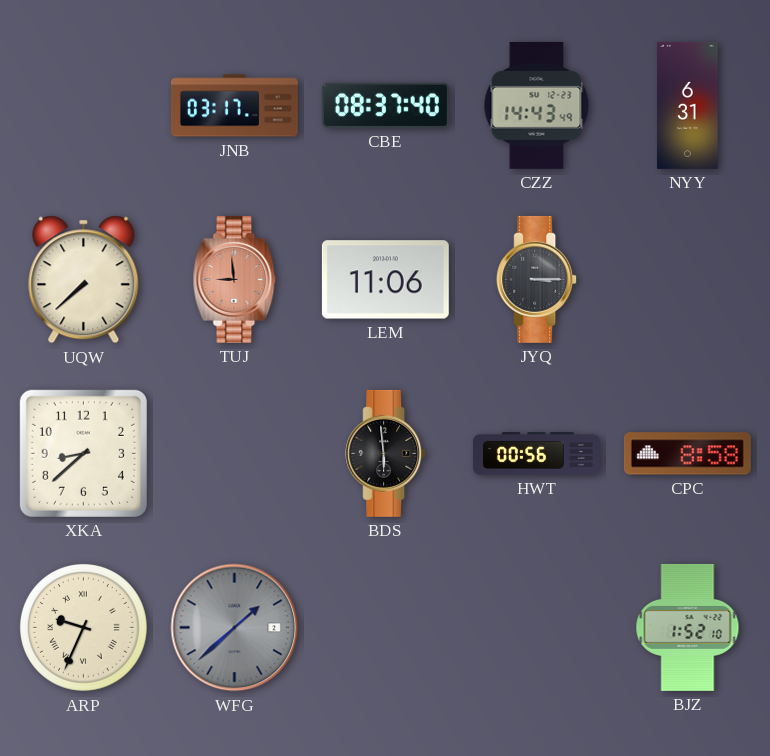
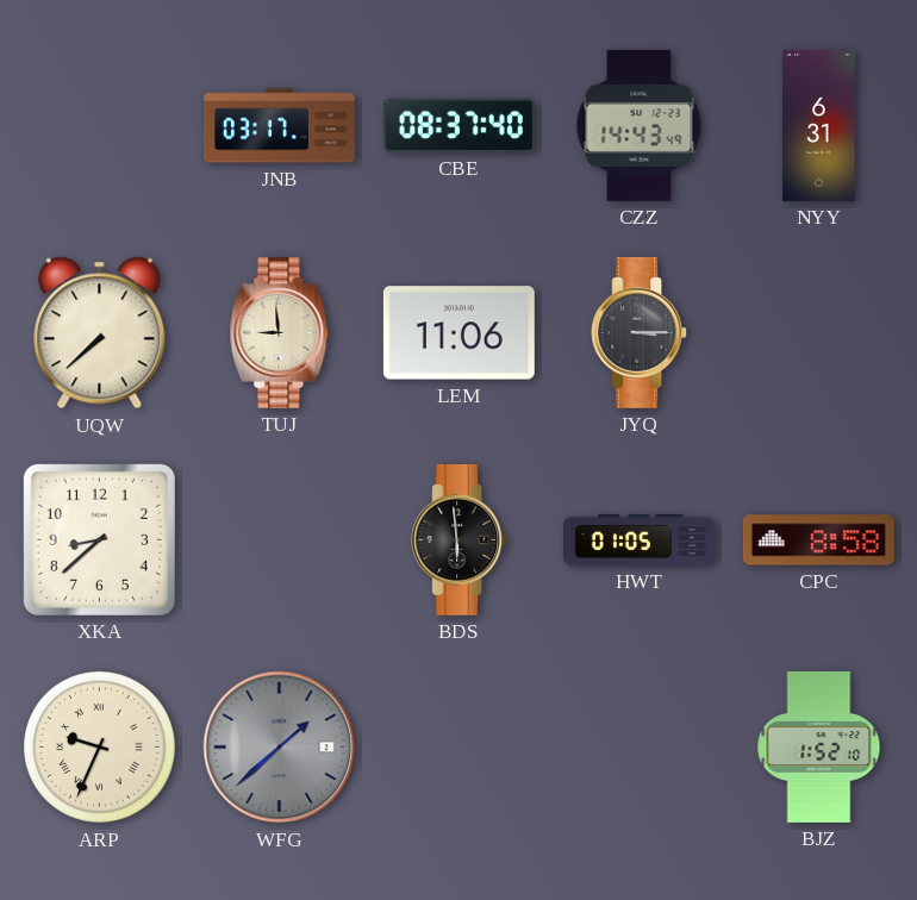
TUJ dial: salmon -> cream
HWT: 00:56 -> 01:05
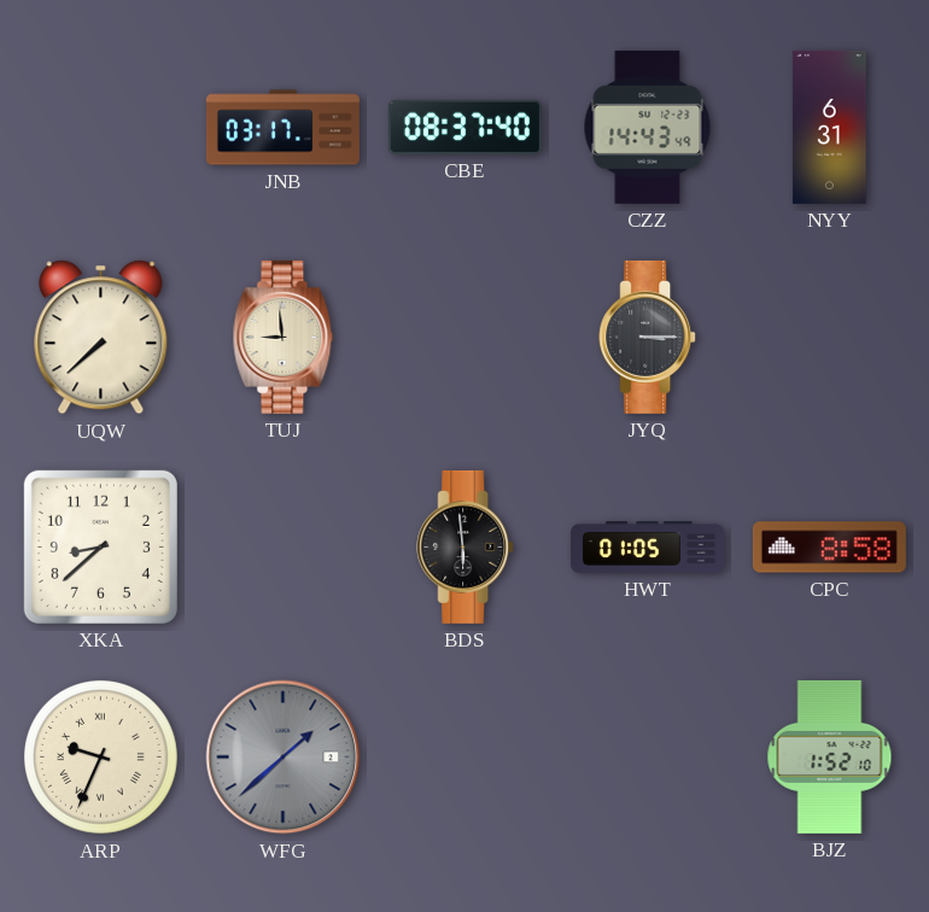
LEM: 11:06 -> none
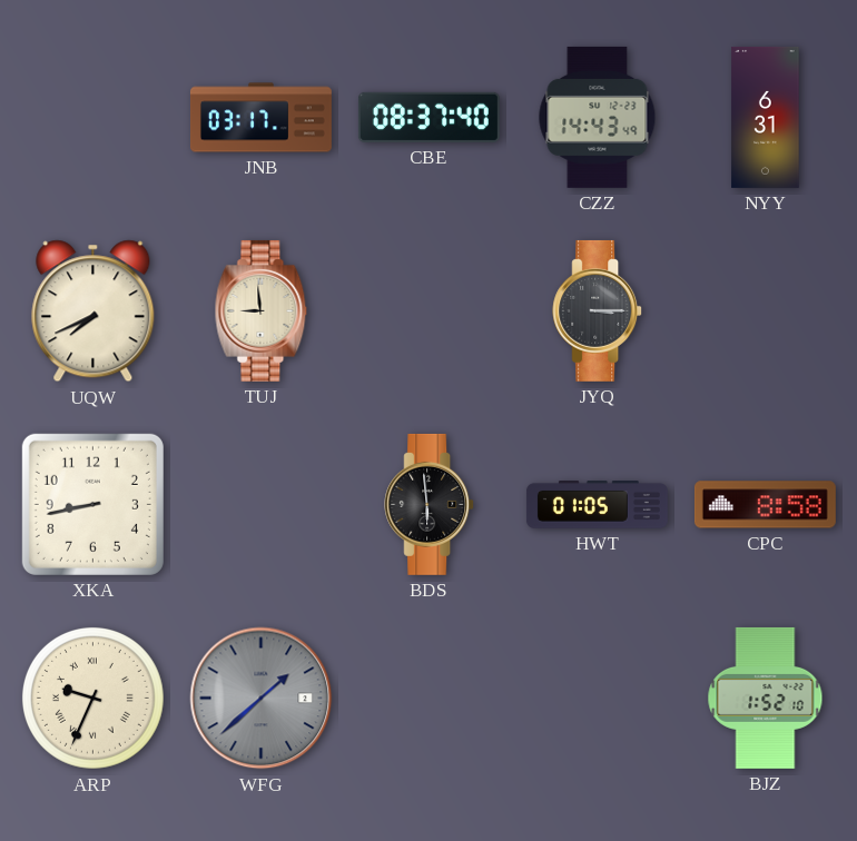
UQW: 7:38 -> 7:41
XKA: 8:38 -> 8:43
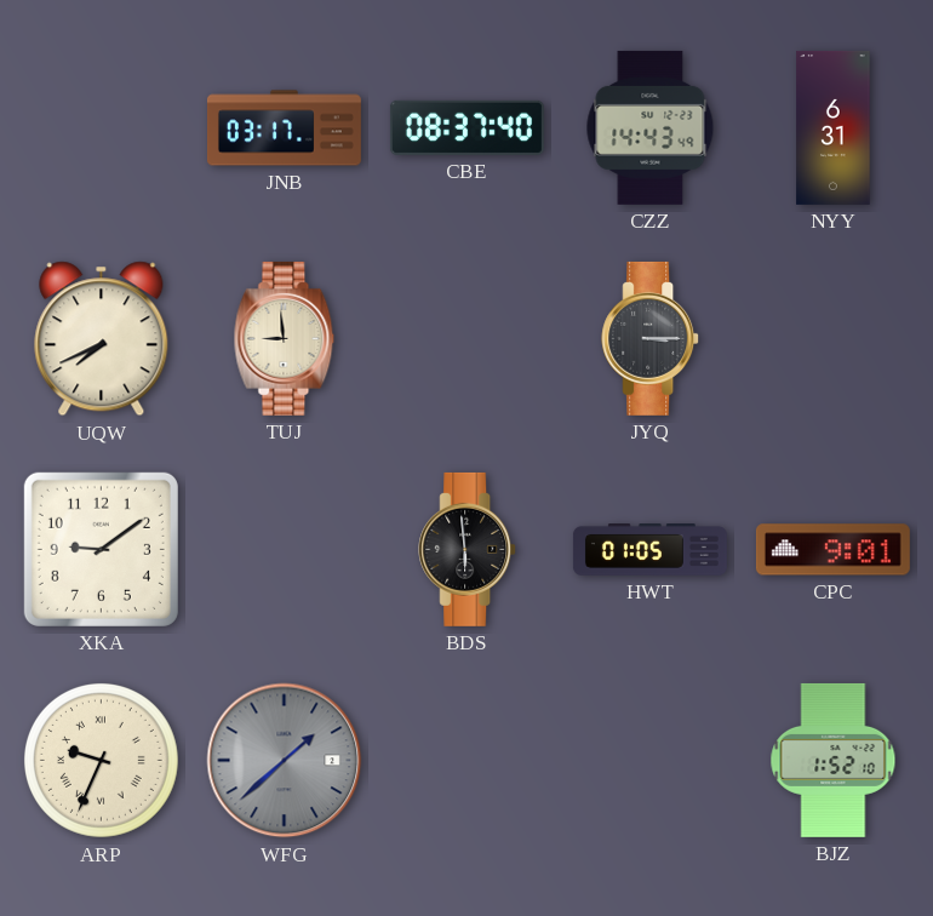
XKA: 8:43 -> 9:09
CPC: 8:58 -> 9:01
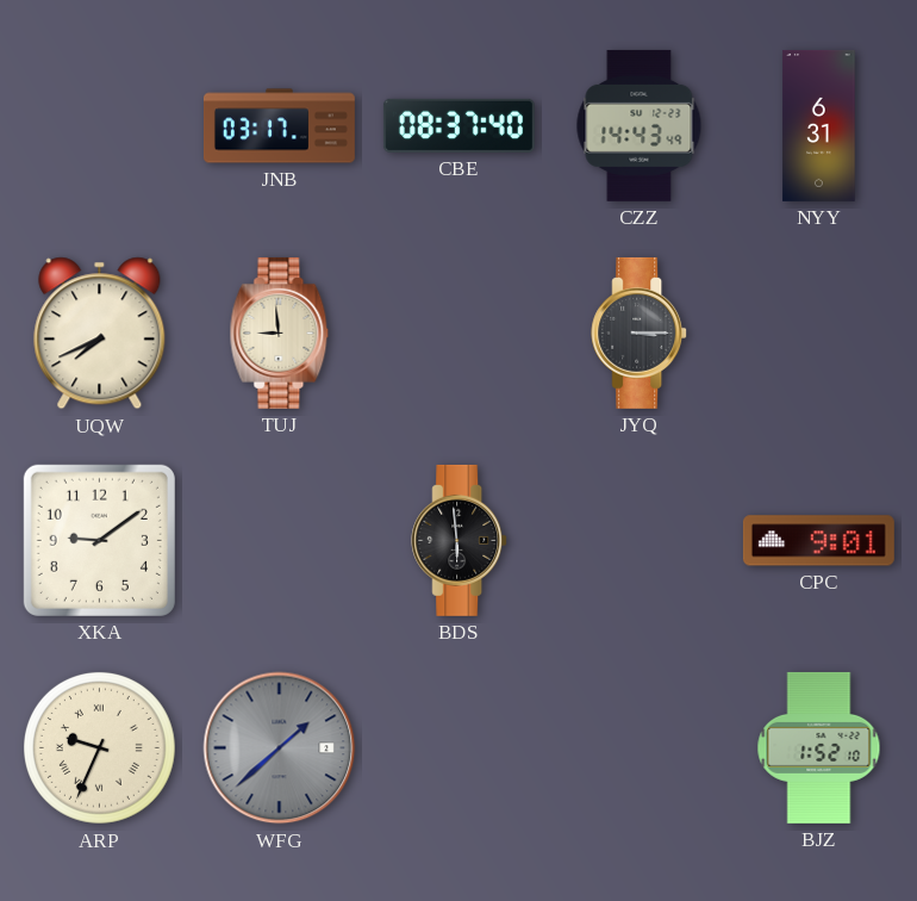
HWT: 01:05 -> none
